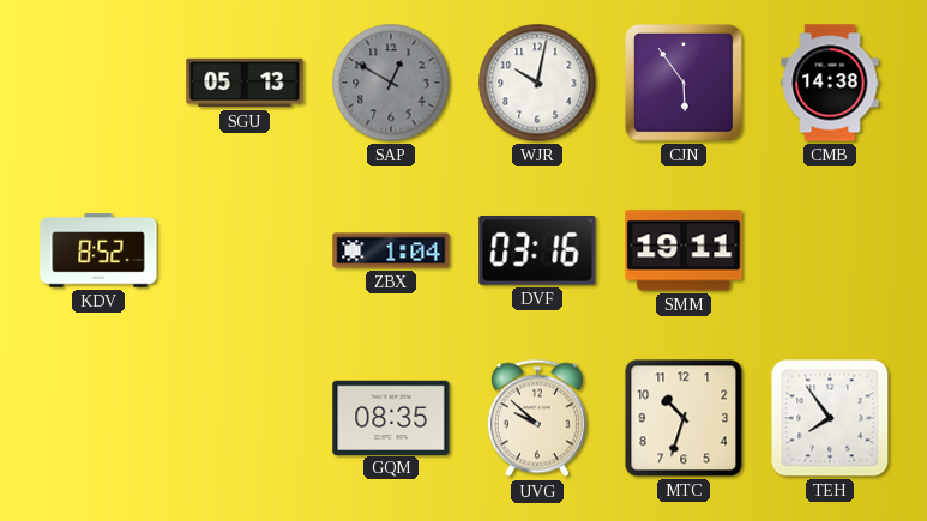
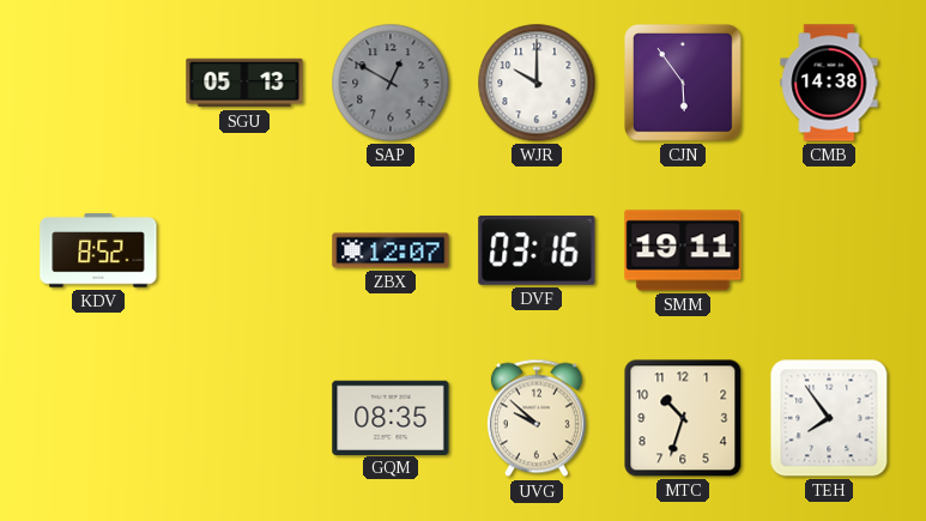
WJR: 10:02 -> 10:00
ZBX: 1:04 -> 12:07
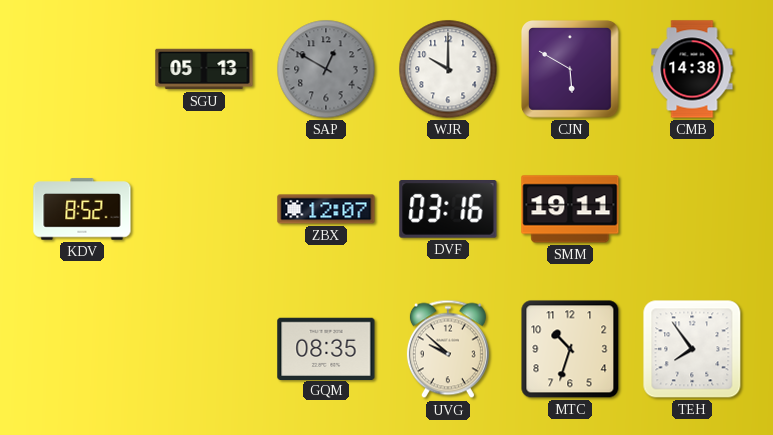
CJN: 5:54 -> 5:50
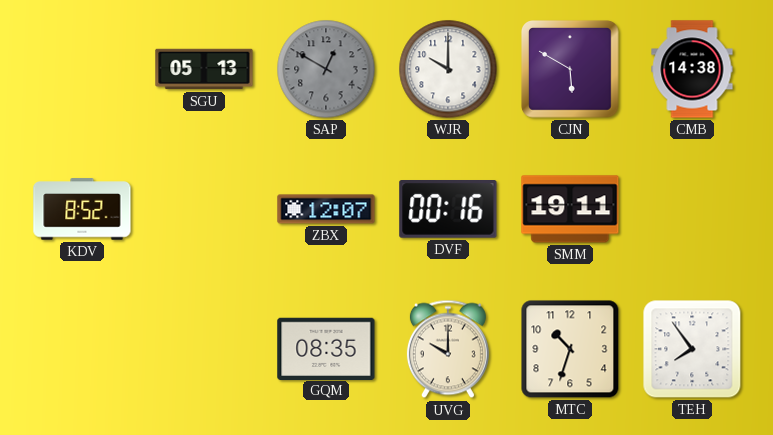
DVF: 03:16 -> 00:16
UVG: 9:52 -> 10:00
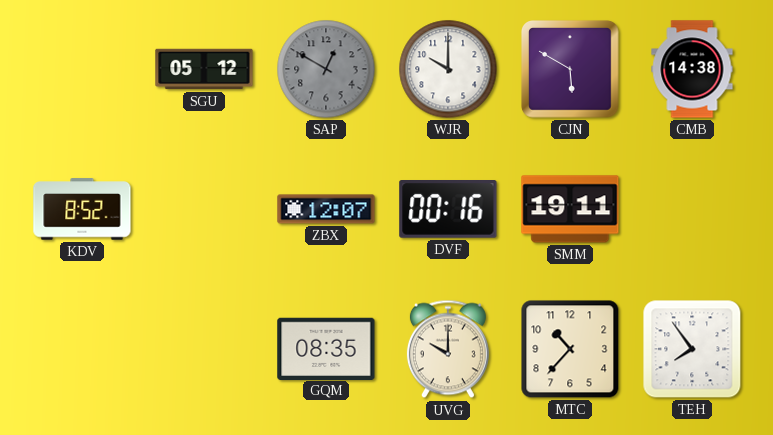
SGU: 05:13 -> 05:12
MTC: 10:33 -> 10:37
